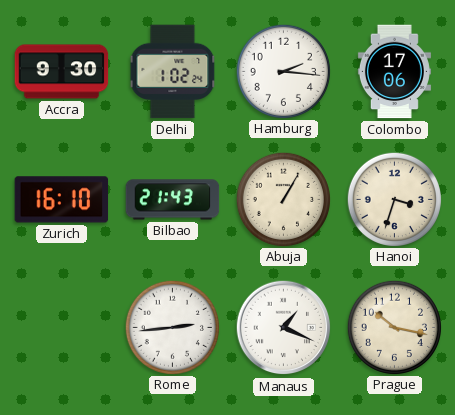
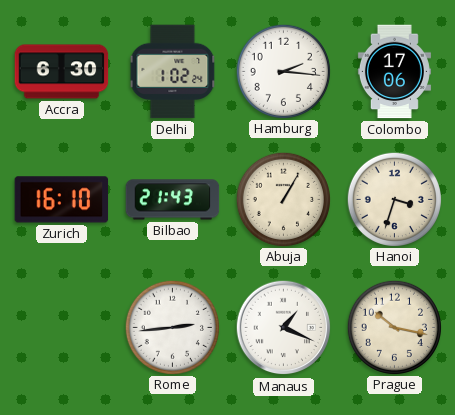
Accra: 9:30 -> 6:30
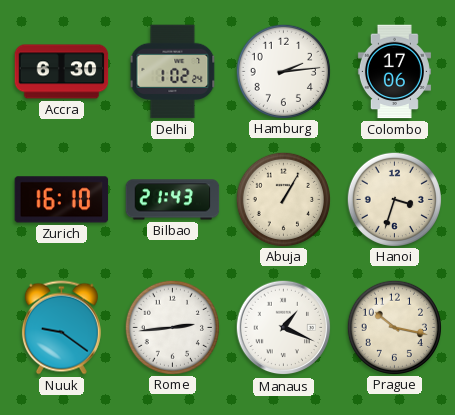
Hamburg: 2:16 -> 2:14
Nuuk: none -> 9:21
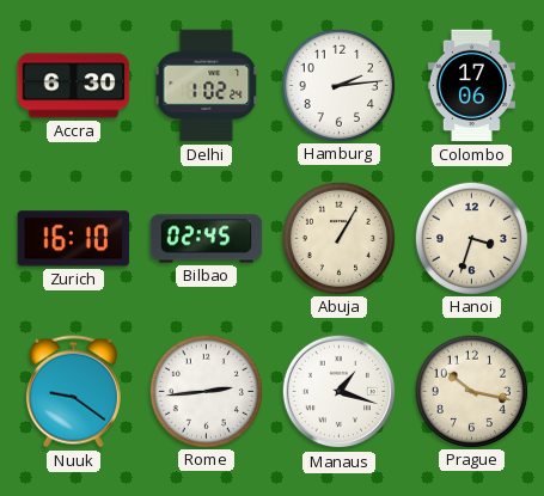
Bilbao: 21:43 -> 02:45
Manaus: 1:19 -> 1:18
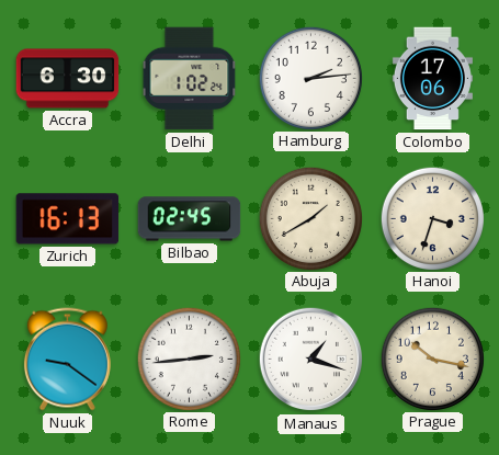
Zurich: 16:10 -> 16:13
Abuja: 1:05 -> 1:40
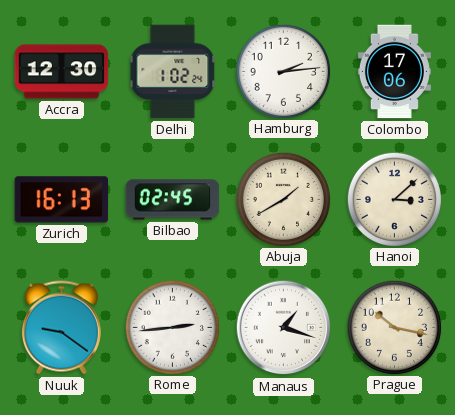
Accra: 6:30 -> 12:30
Hanoi: 3:33 -> 3:08
